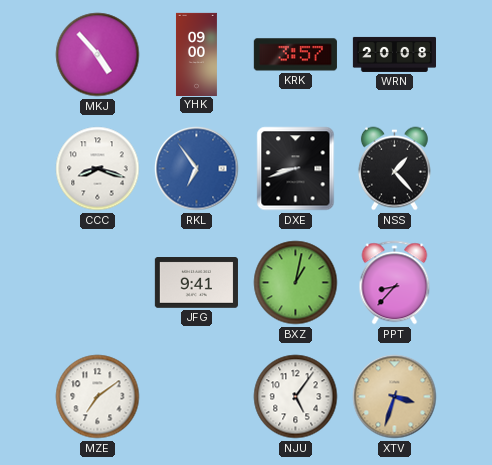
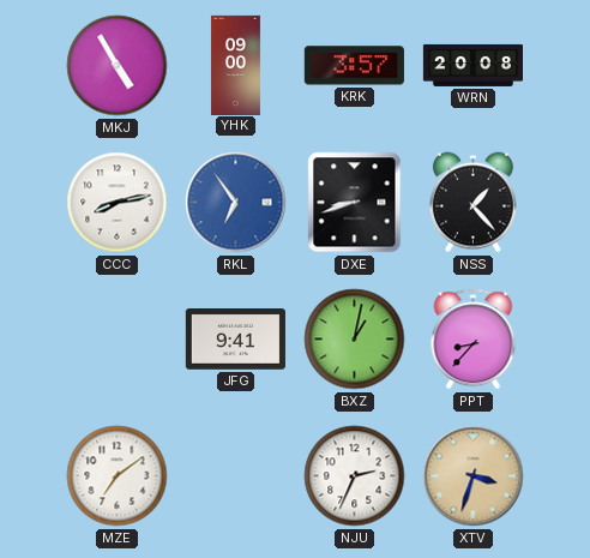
MKJ: 4:53 -> 4:55
CCC: 8:18 -> 8:13
NJU: 5:06 -> 2:34
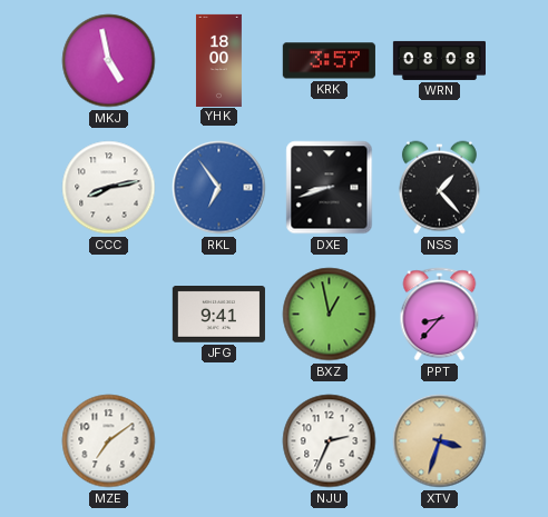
MKJ: 4:55 -> 4:58
YHK: 09:00 -> 18:00
WRN: 20:08 -> 08:08
BXZ: 1:02 -> 12:58
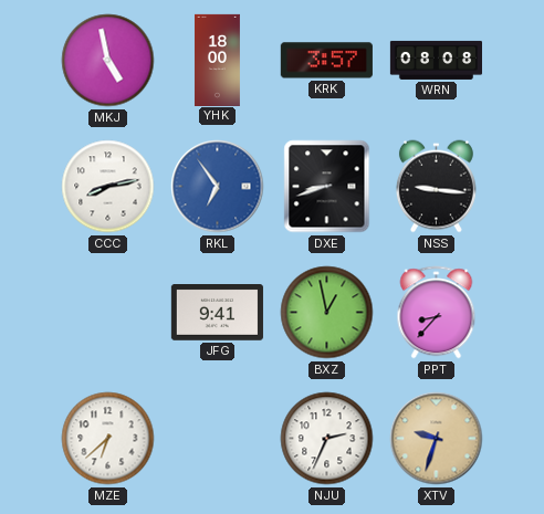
NSS: 1:23 -> 9:16
MZE: 7:09 -> 6:38
XTV: 3:33 -> 9:33
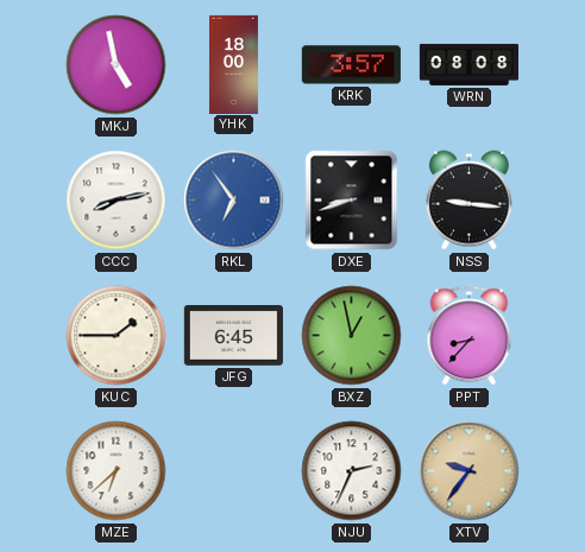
KUC: none -> 1:45
JFG: 9:41 -> 6:45
XTV: 9:33 -> 9:36
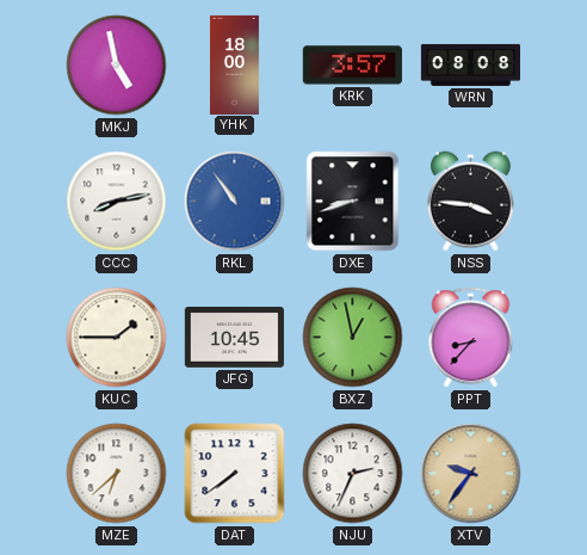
RKL: 6:54 -> 10:54
NSS: 9:16 -> 3:46
JFG: 6:45 -> 10:45
DAT: none -> 7:39
